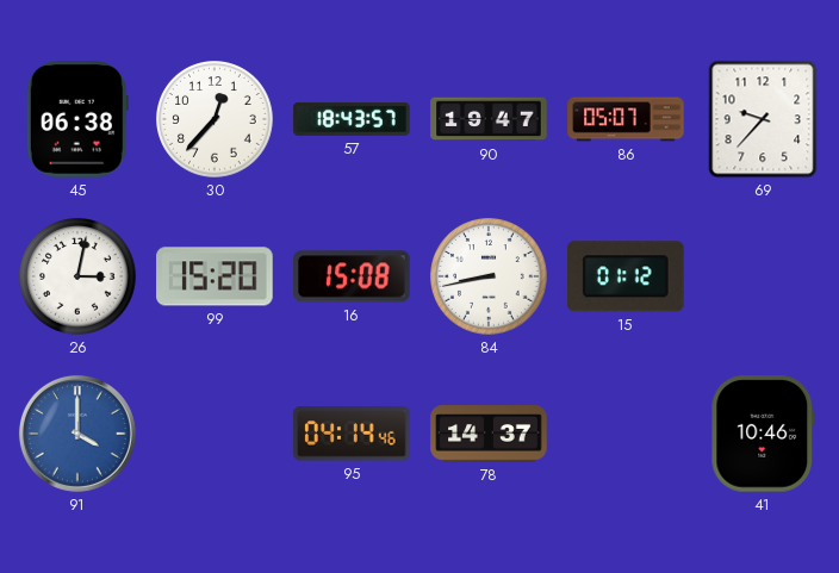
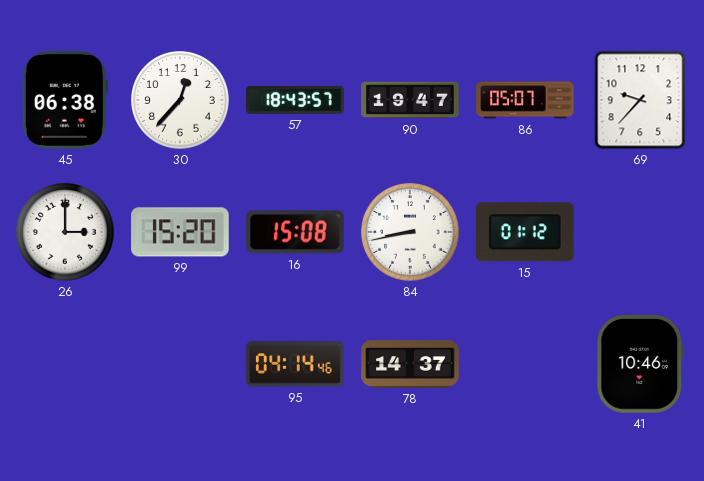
26: 3:02 -> 3:00
91: 4:00 -> none
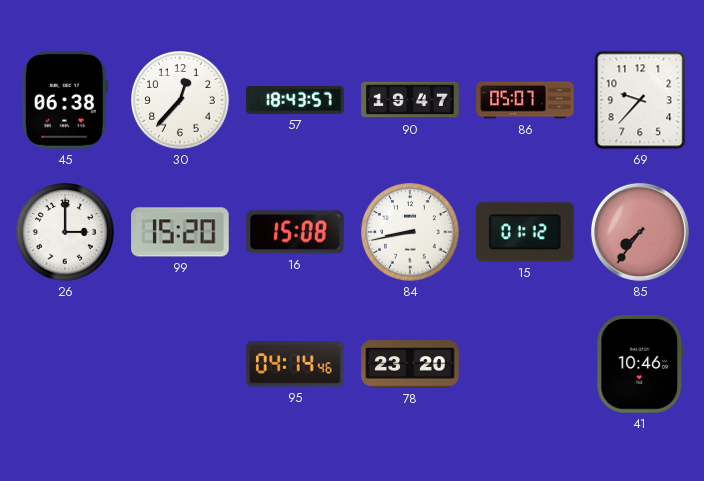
85: none -> 7:36
78: 14:37 -> 23:20
